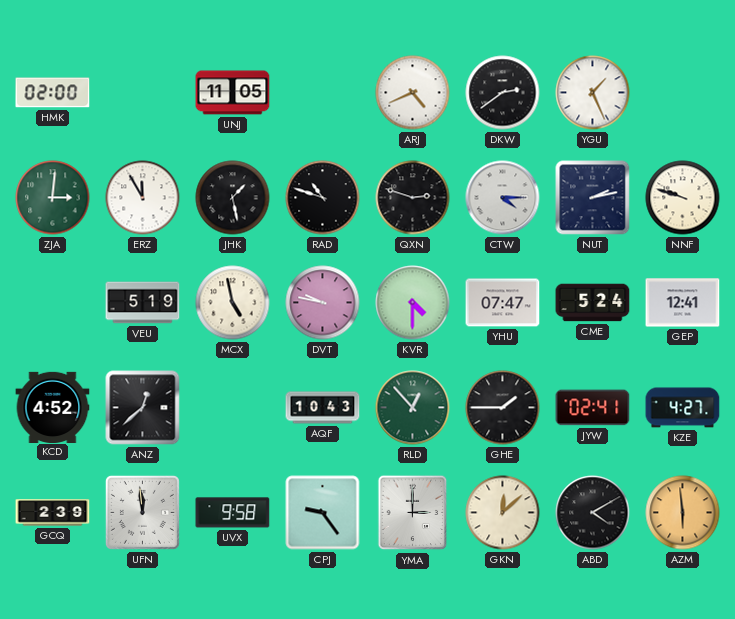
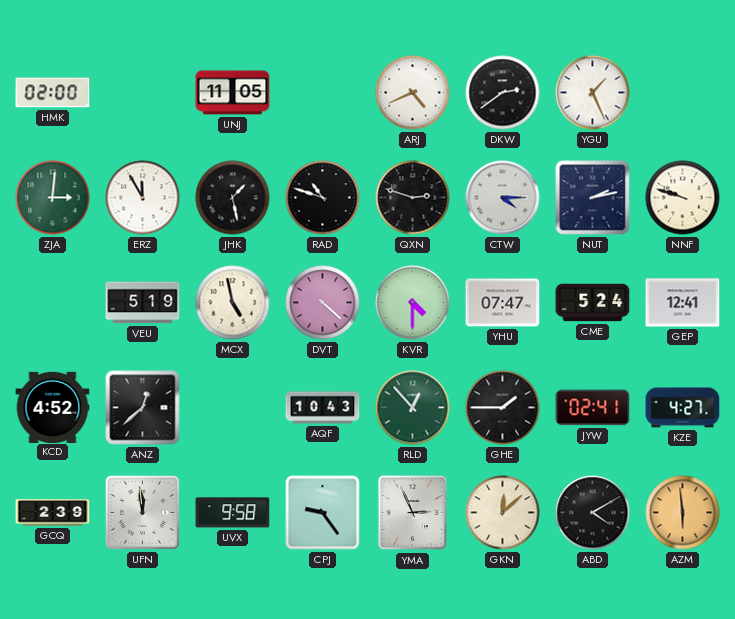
DVT: 9:47 -> 4:22
YMA: 3:00 -> 2:56
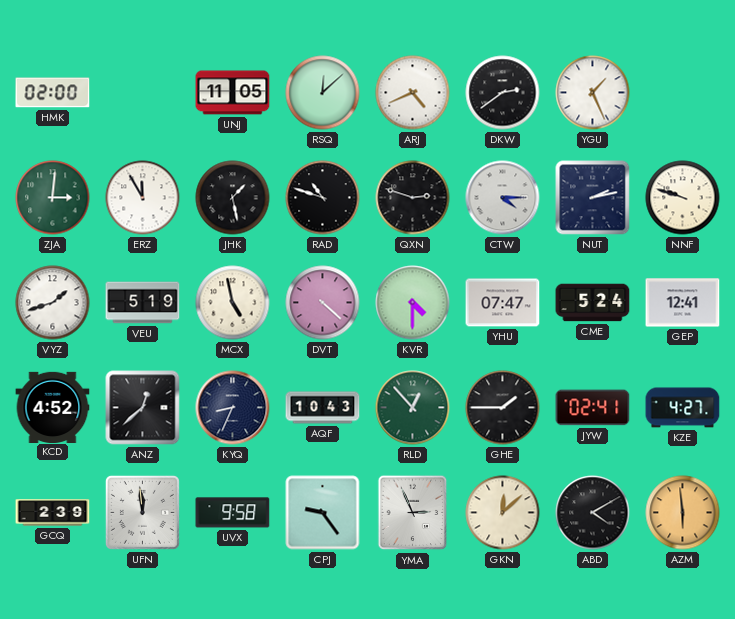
RSQ: none -> 12:08
VYZ: none -> 1:42
KYQ: none -> 8:34
